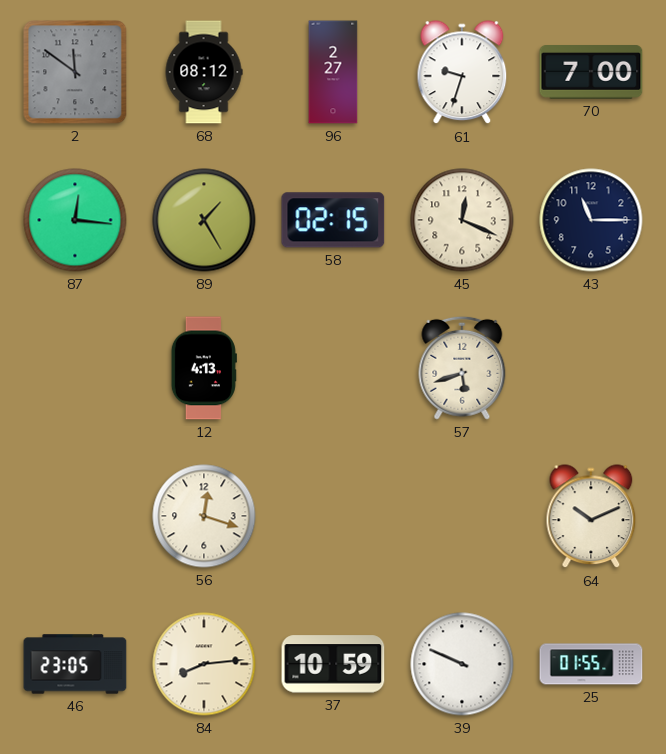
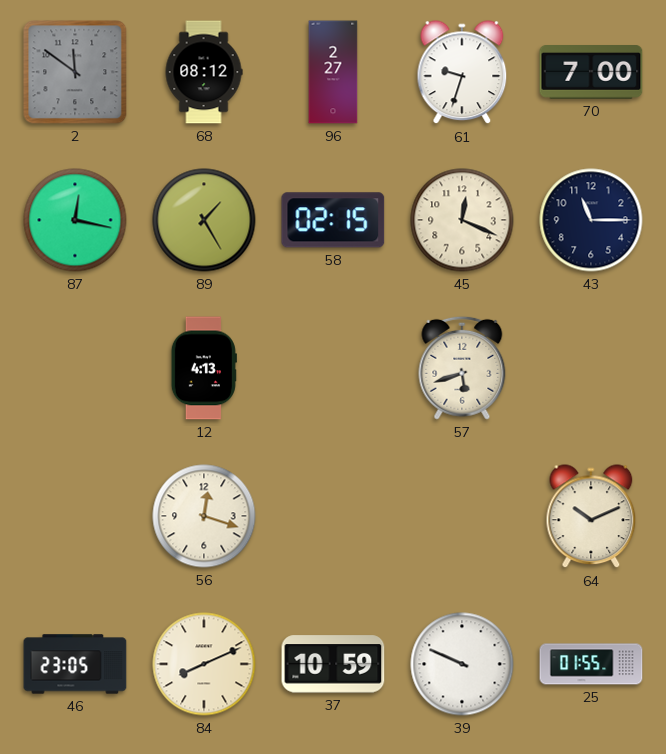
87: 12:16 -> 12:17
84: 8:14 -> 8:11
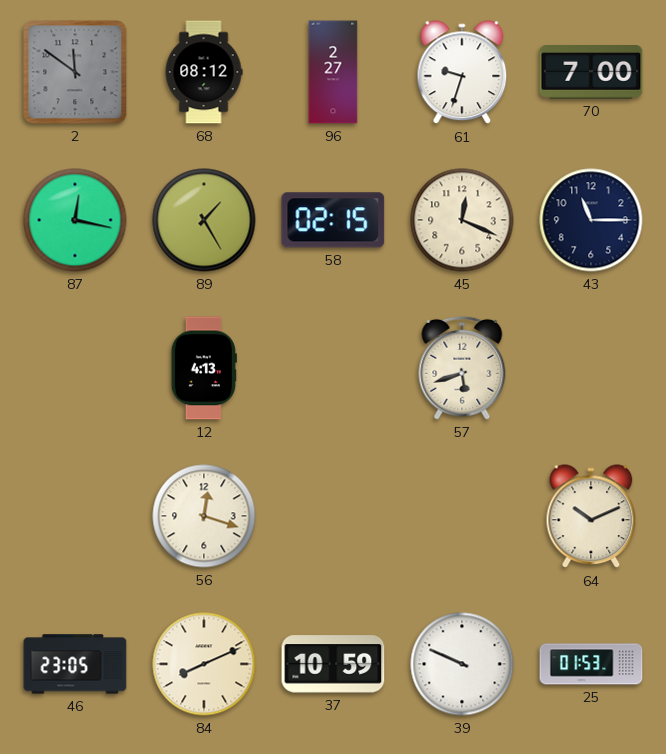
25: 01:55 -> 01:53
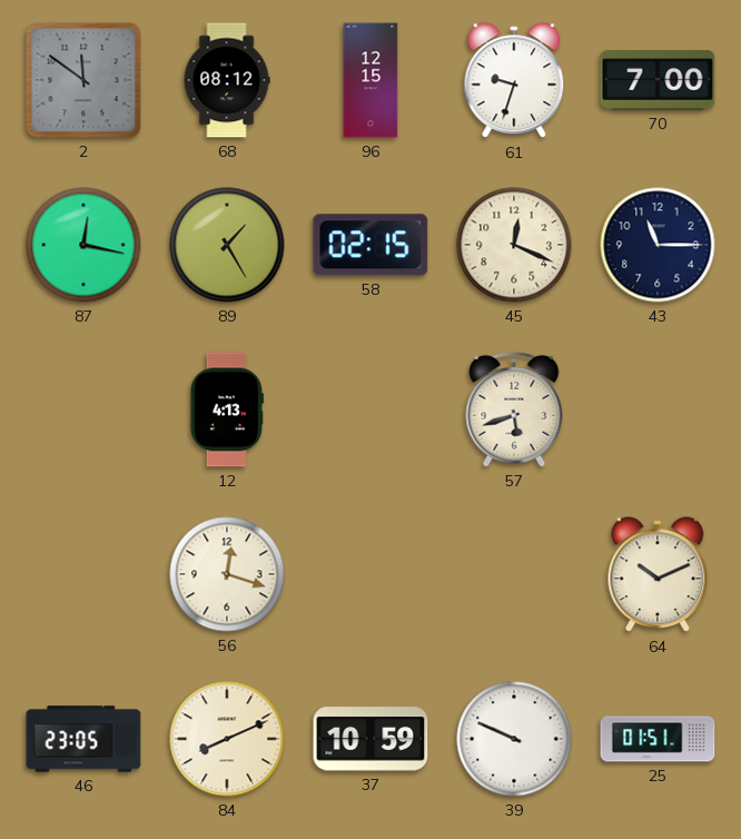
96: 2:27 -> 12:15
25: 01:53 -> 01:51
